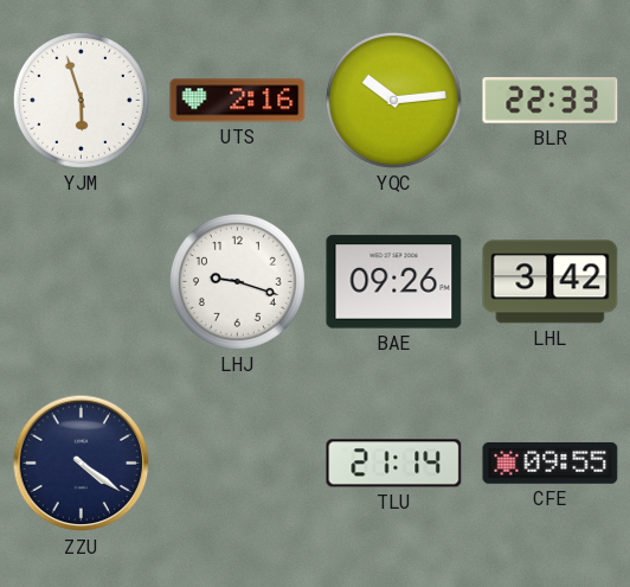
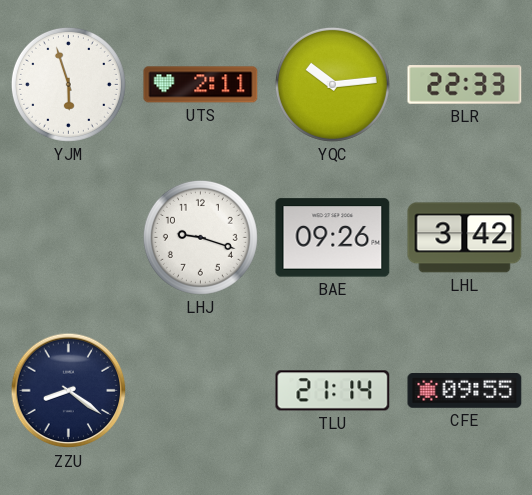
UTS: 2:16 -> 2:11
ZZU: 4:21 -> 8:21
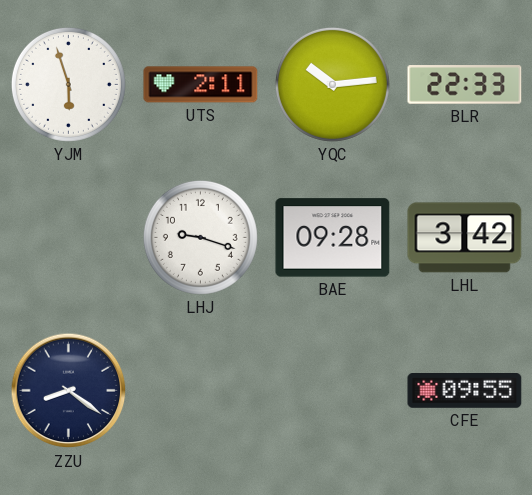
BAE: 09:26 -> 09:28
TLU: 21:14 -> none
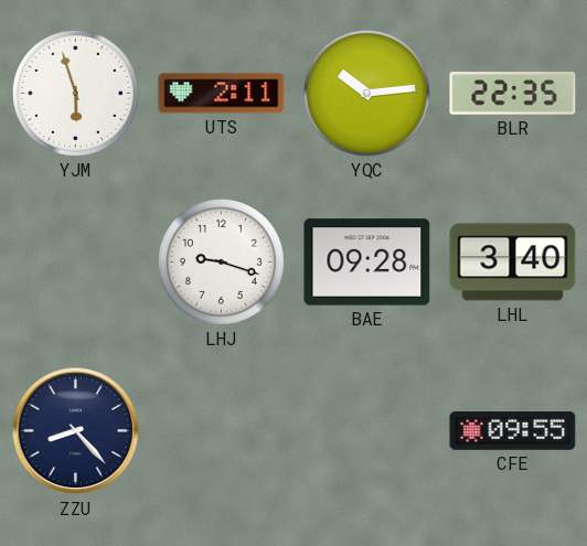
BLR: 22:33 -> 22:35
LHL: 3:42 -> 3:40
ZZU: 8:21 -> 8:23
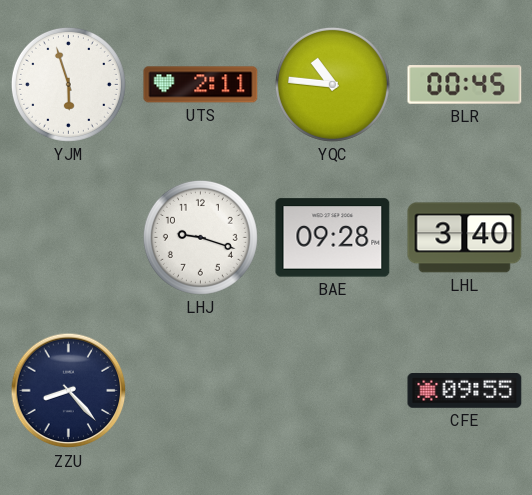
YQC: 10:14 -> 10:46
BLR: 22:35 -> 00:45
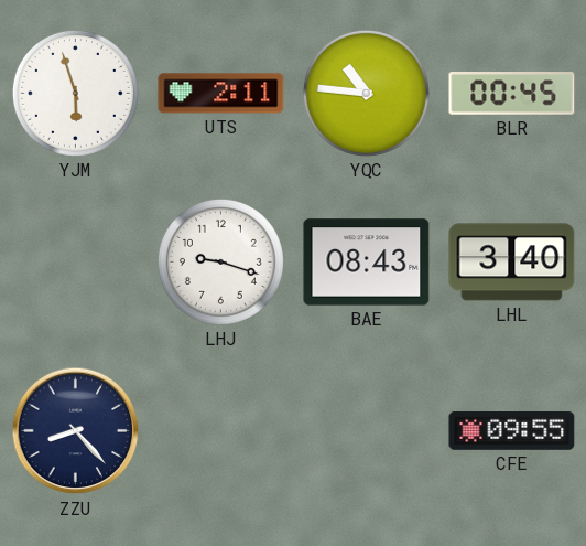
BAE: 09:28 -> 08:43
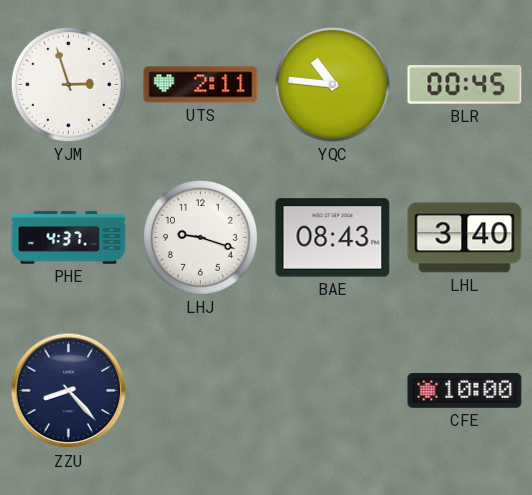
YJM: 5:57 -> 2:57
PHE: none -> 4:37
CFE: 09:55 -> 10:00
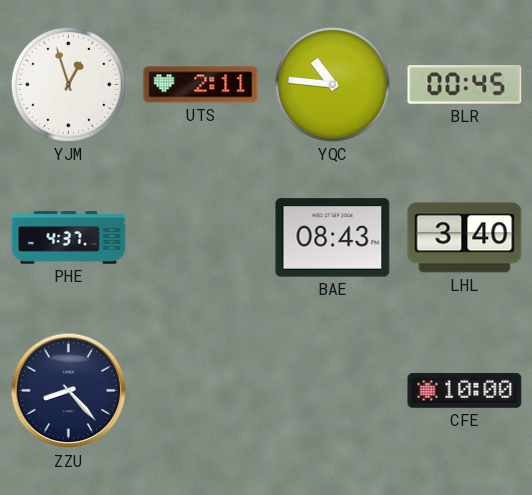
YJM: 2:57 -> 12:57
LHJ: 9:18 -> none
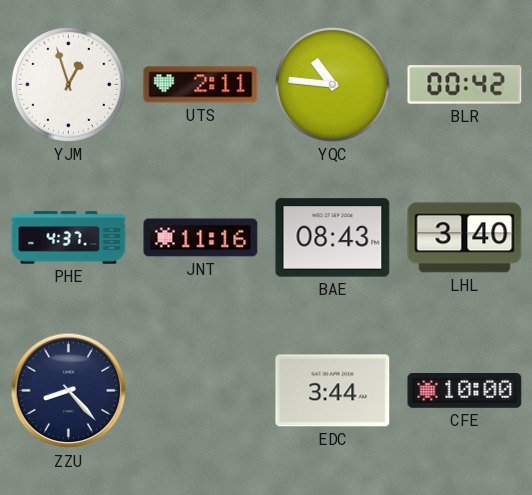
BLR: 00:45 -> 00:42
JNT: none -> 11:16
EDC: none -> 3:44
